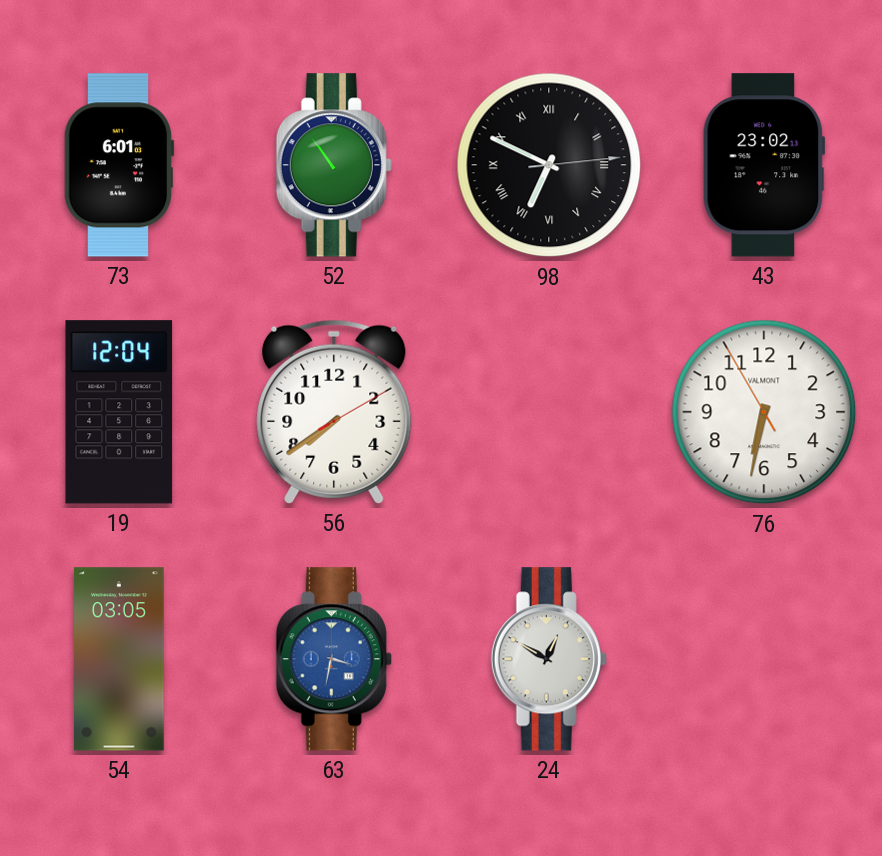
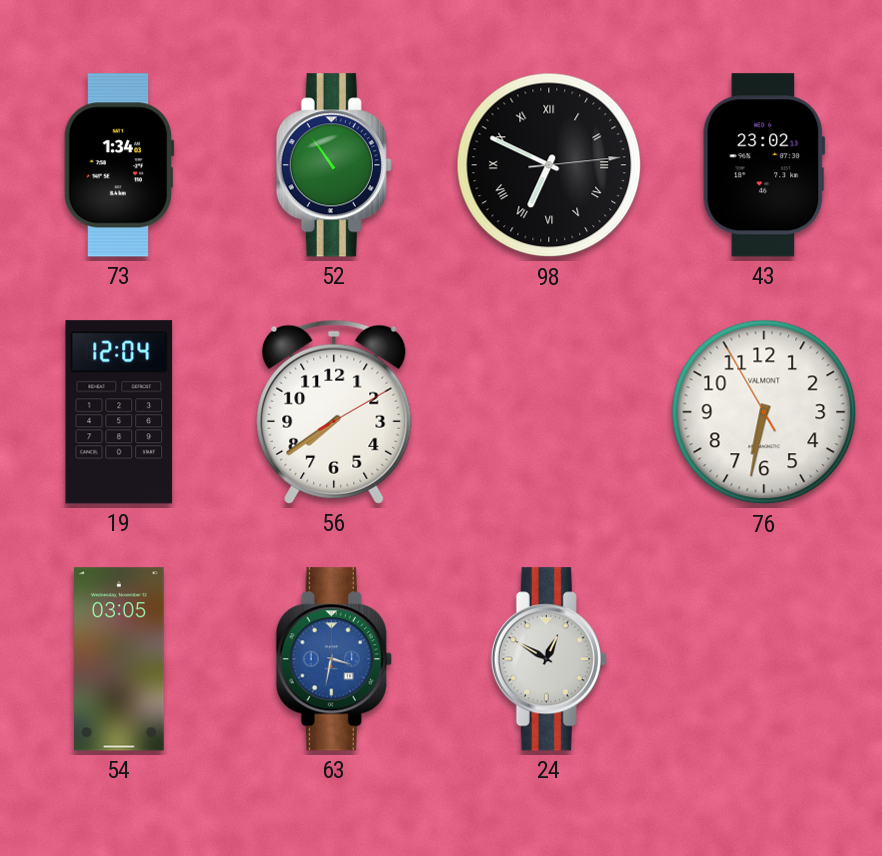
73: 6:01 -> 1:34
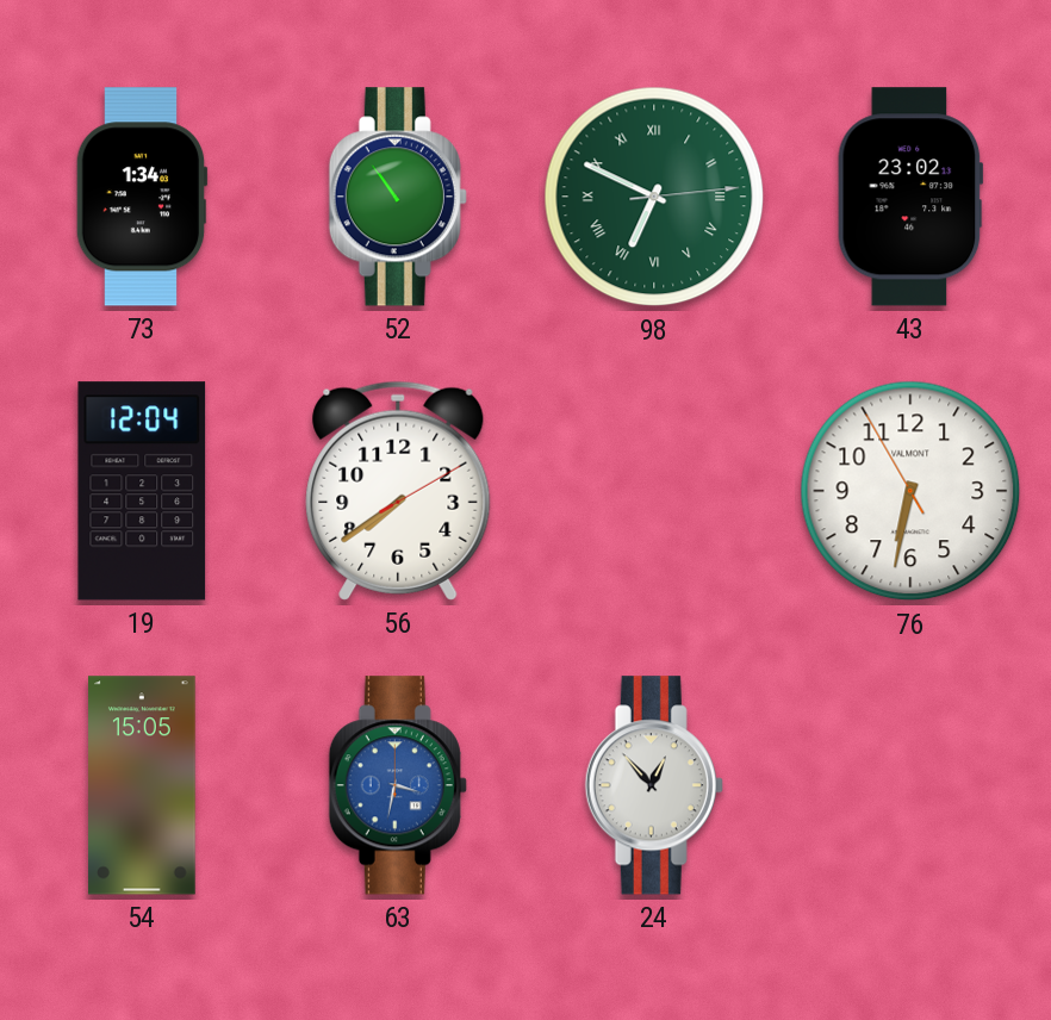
98 dial: black -> green
54: 03:05 -> 15:05
24: 12:50 -> 12:53
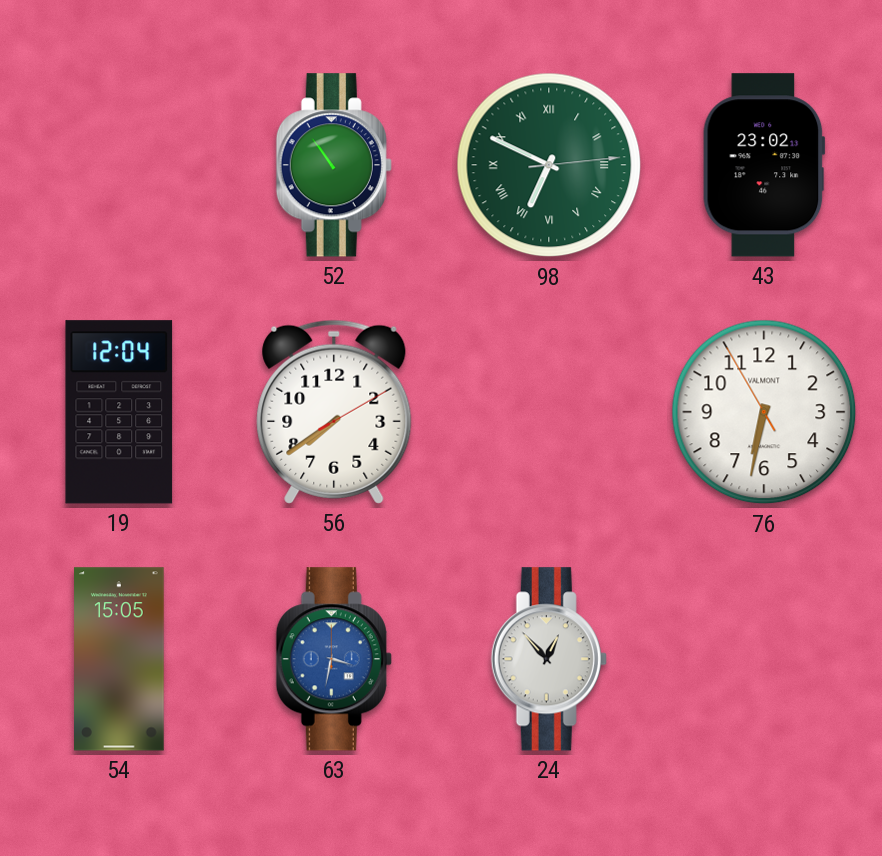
73: 1:34 -> none
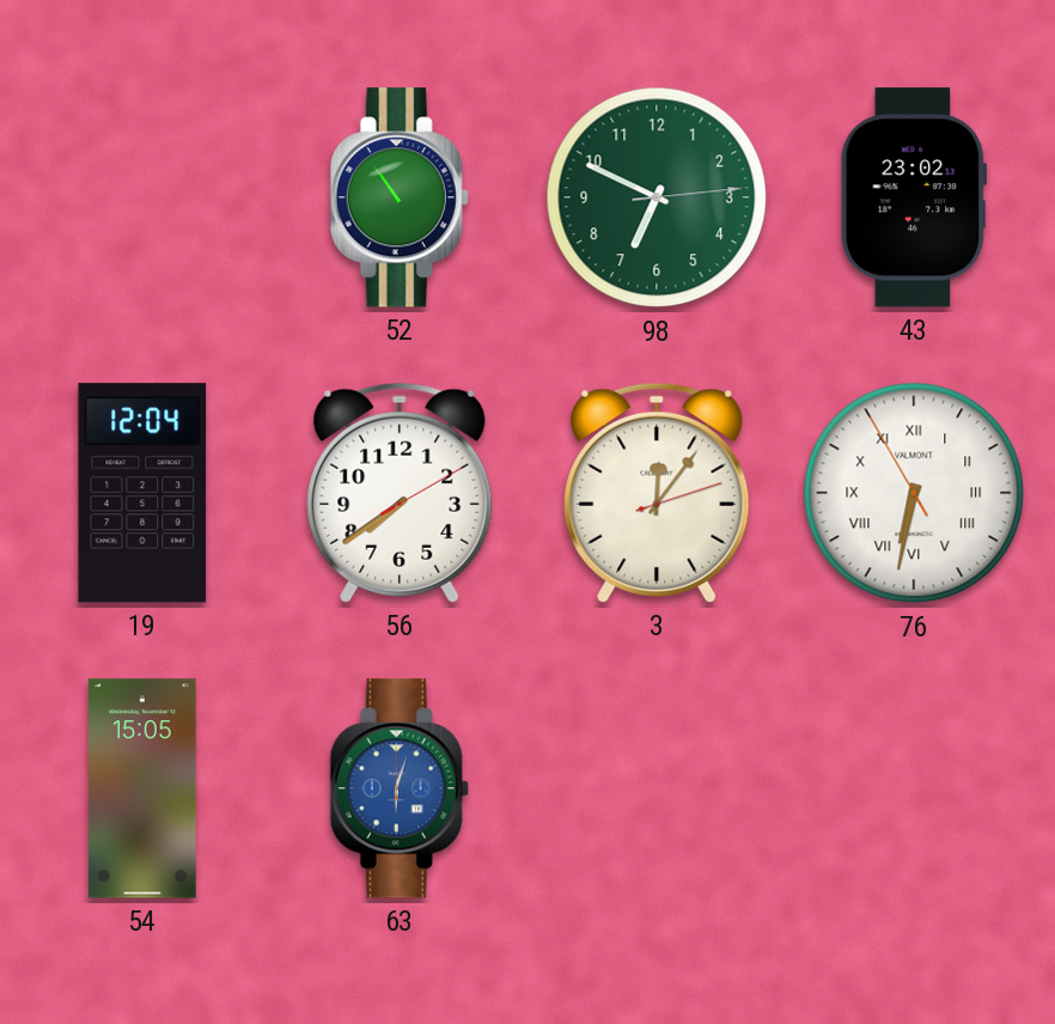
98 numerals: Roman -> Arabic
3: none -> 12:06
76 numerals: Arabic -> Roman
63: 3:32 -> 6:03
24: 12:53 -> none
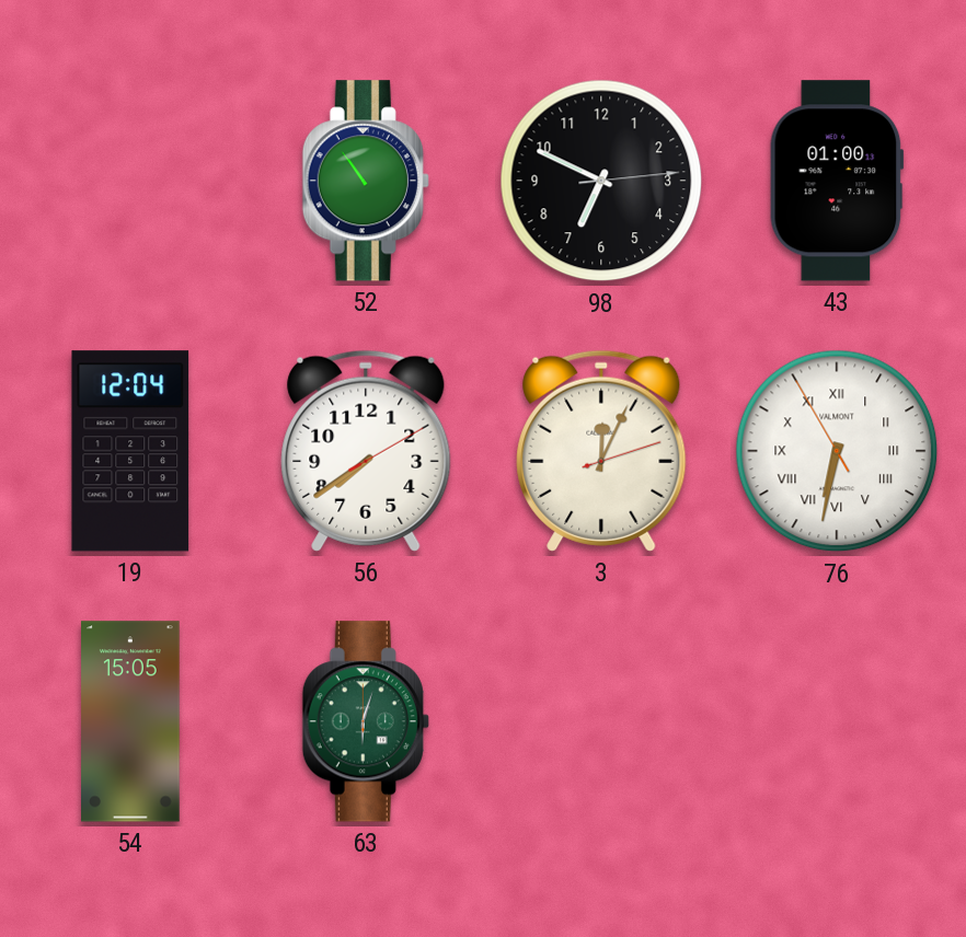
98 dial: green -> black
43: 23:02 -> 01:00
3: 12:06 -> 12:04
63 dial: blue -> green
